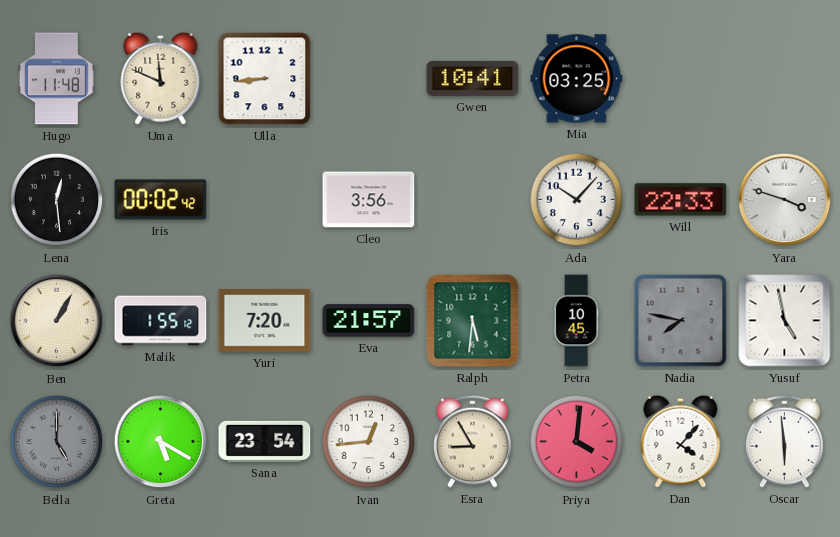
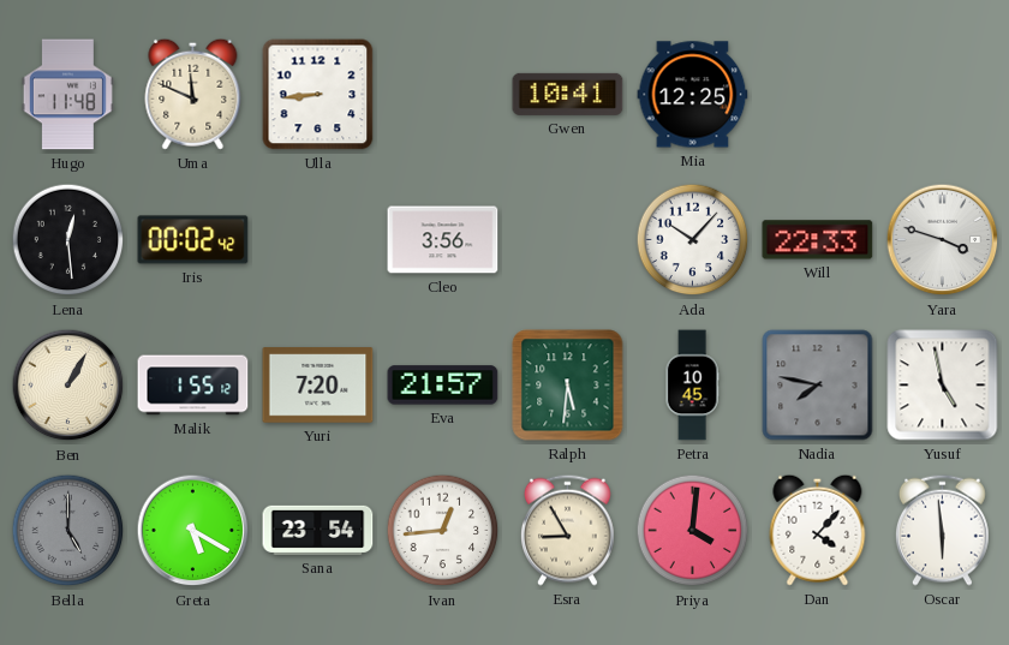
Mia: 03:25 -> 12:25
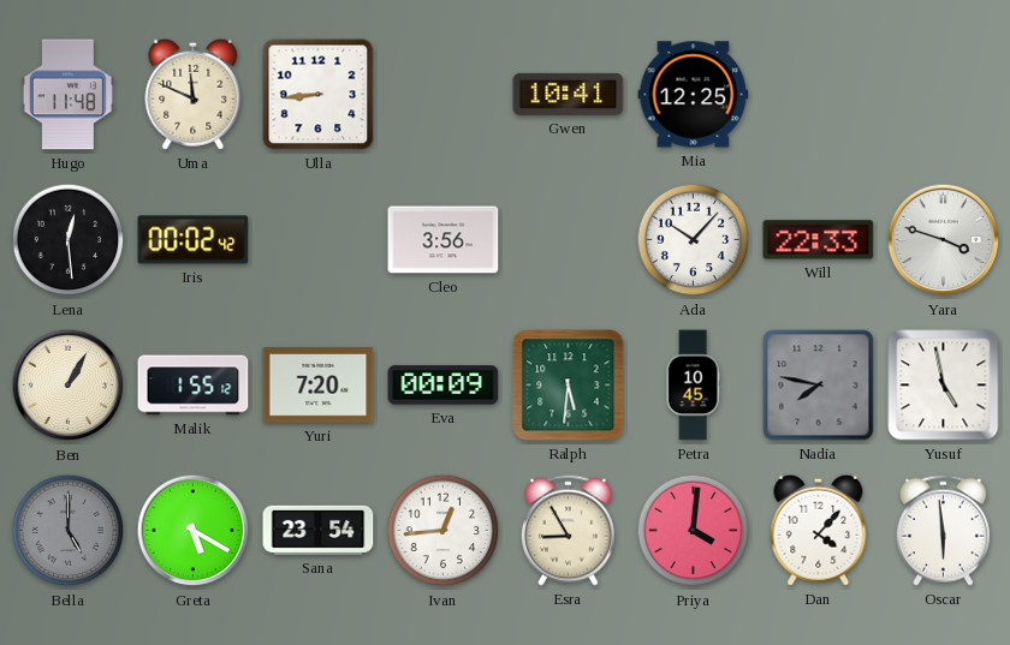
Eva: 21:57 -> 00:09
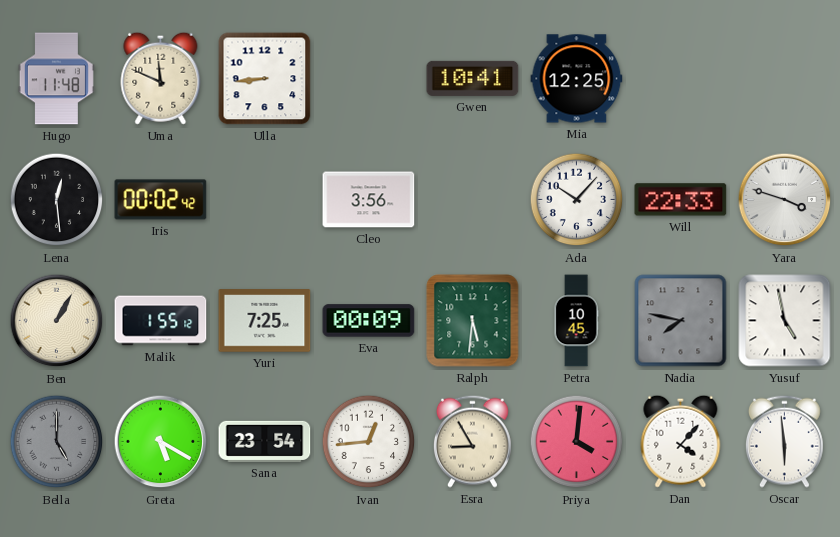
Yuri: 7:20 -> 7:25
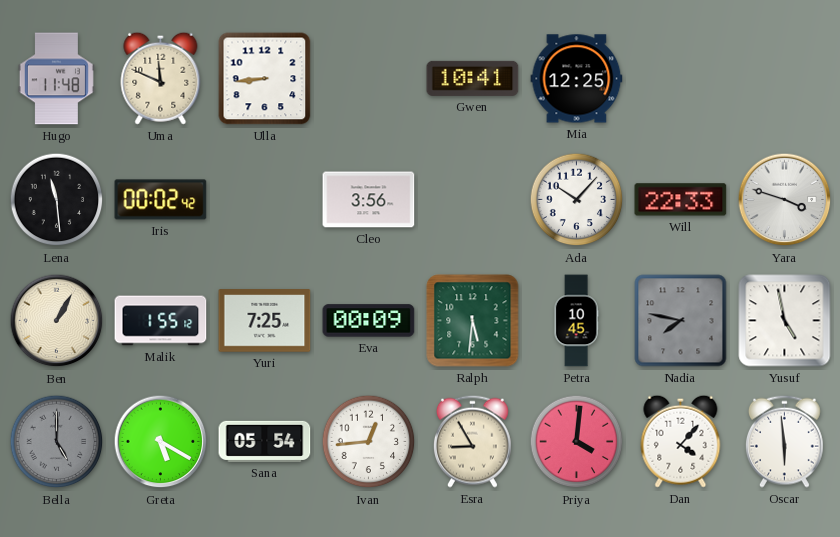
Lena: 12:29 -> 11:29
Sana: 23:54 -> 05:54
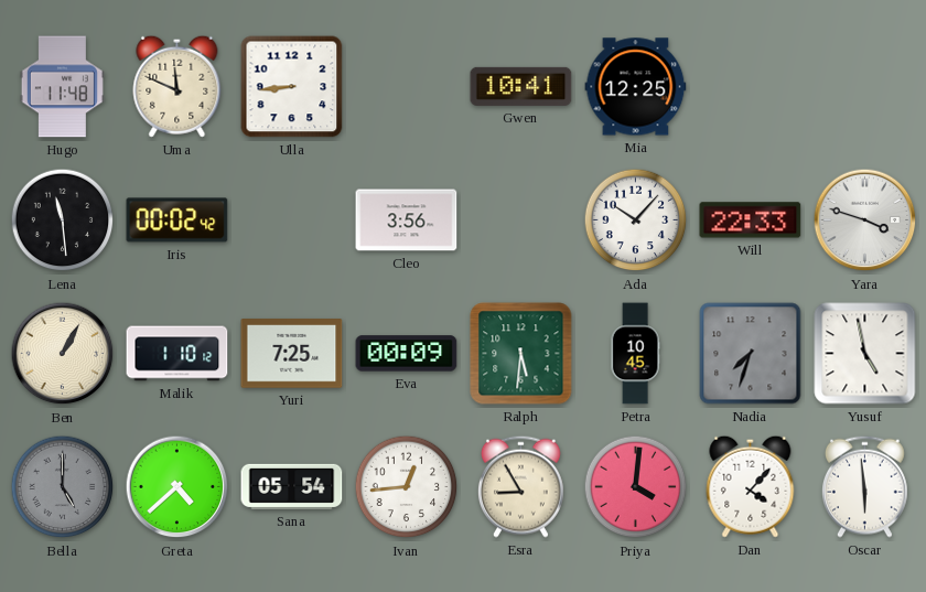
Malik: 1:55 -> 1:10
Nadia: 7:47 -> 7:33
Greta: 5:20 -> 4:38
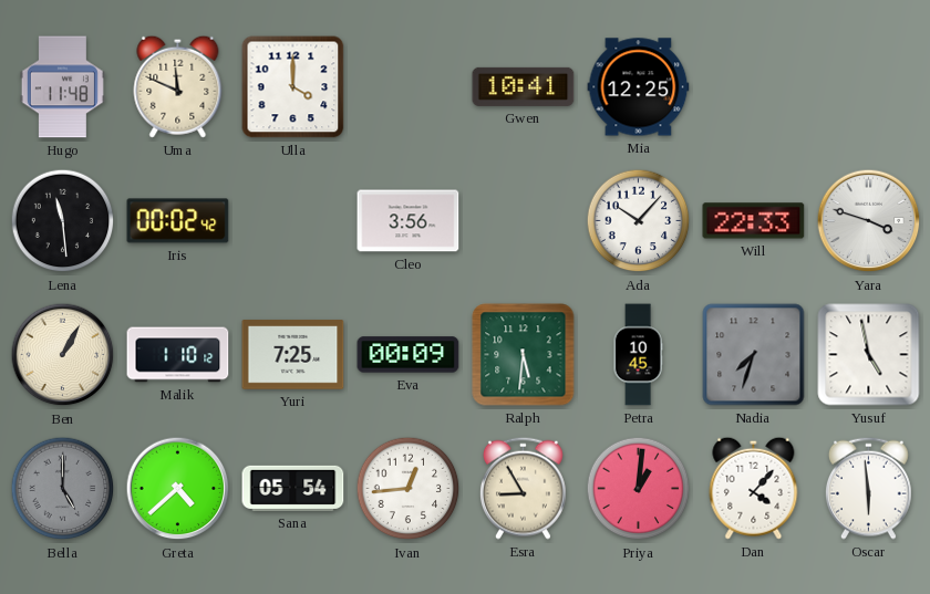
Ulla: 8:44 -> 4:00
Priya: 4:01 -> 1:01
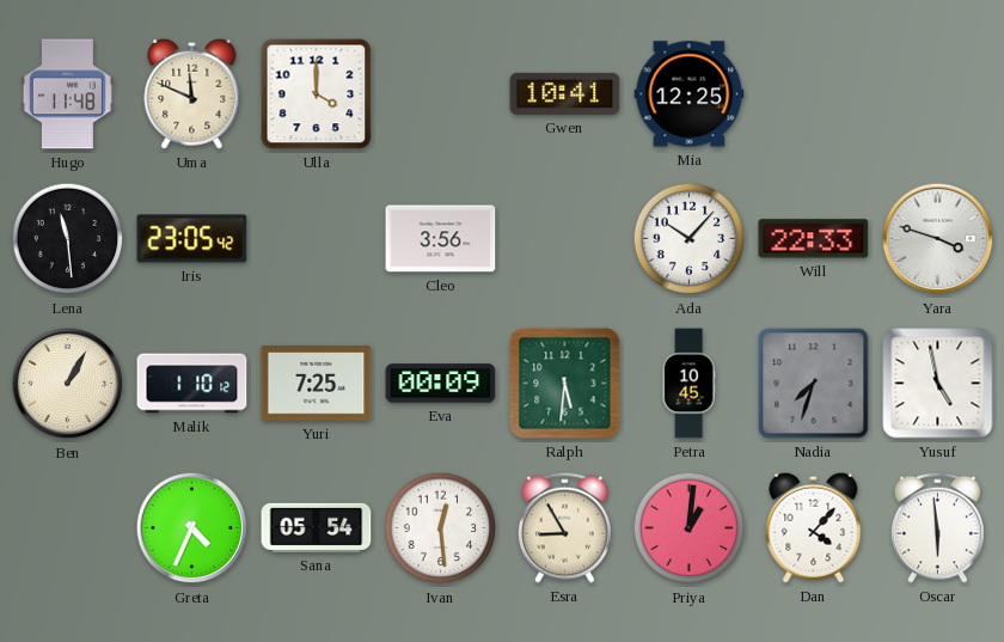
Iris: 00:02 -> 23:05
Bella: 5:00 -> none
Greta: 4:38 -> 4:34
Ivan: 12:44 -> 12:29
